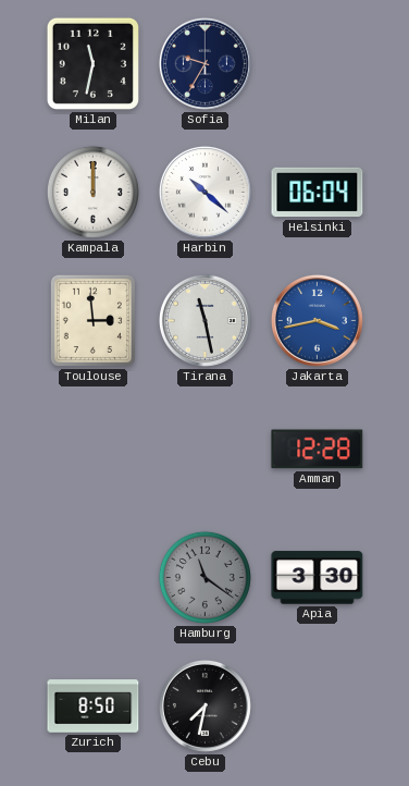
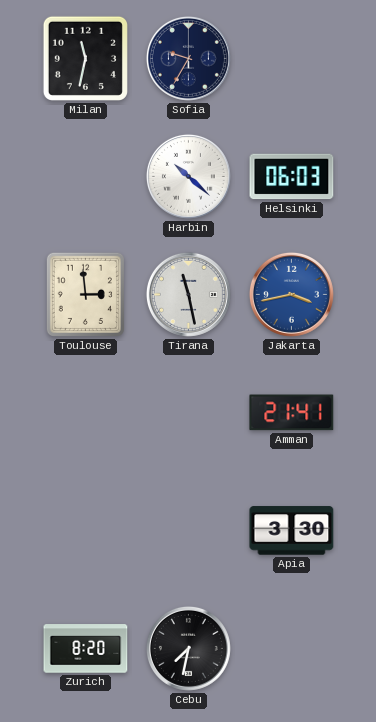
Kampala: 12:00 -> none
Helsinki: 06:04 -> 06:03
Amman: 12:28 -> 21:41
Hamburg: 11:21 -> none
Zurich: 8:50 -> 8:20
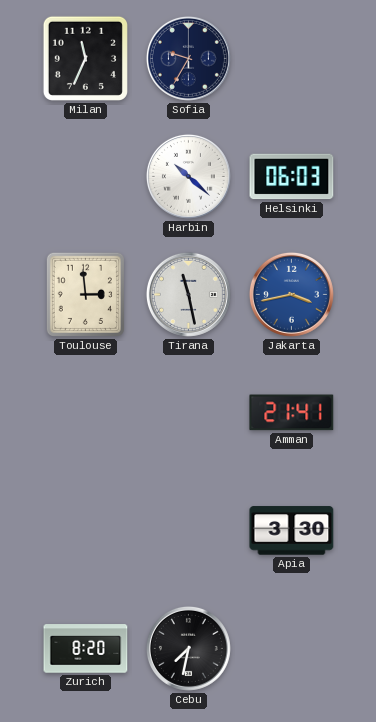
Milan: 11:32 -> 11:34
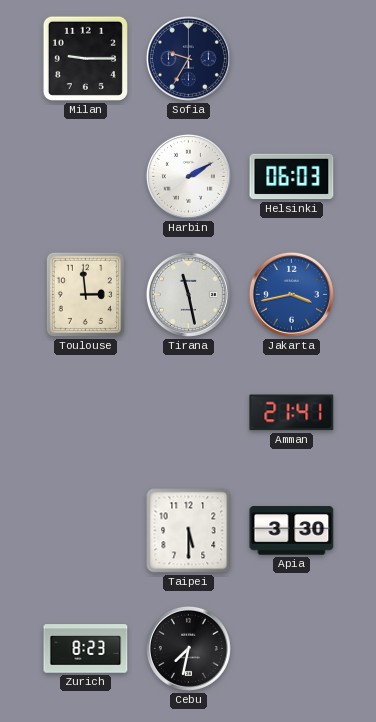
Milan: 11:34 -> 9:15
Harbin: 10:22 -> 2:10
Taipei: none -> 5:30
Zurich: 8:20 -> 8:23
